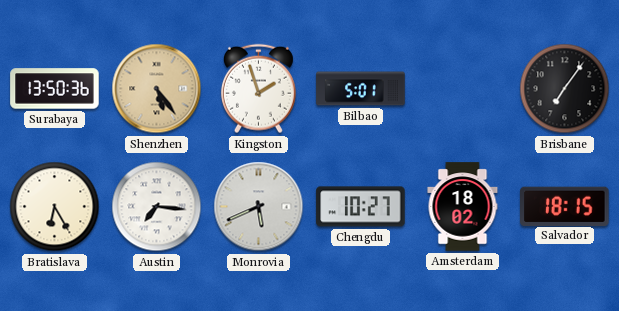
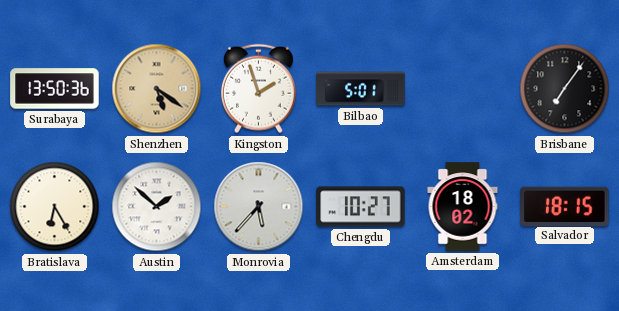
Shenzhen: 5:24 -> 5:21
Austin: 7:16 -> 1:52
Monrovia: 5:41 -> 5:37
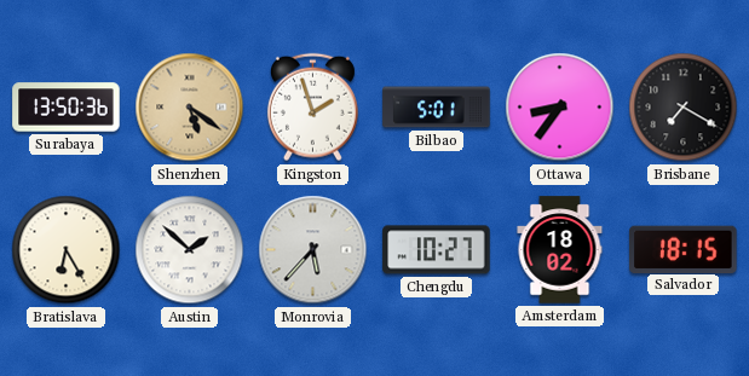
Ottawa: none -> 8:36
Brisbane: 7:06 -> 7:20
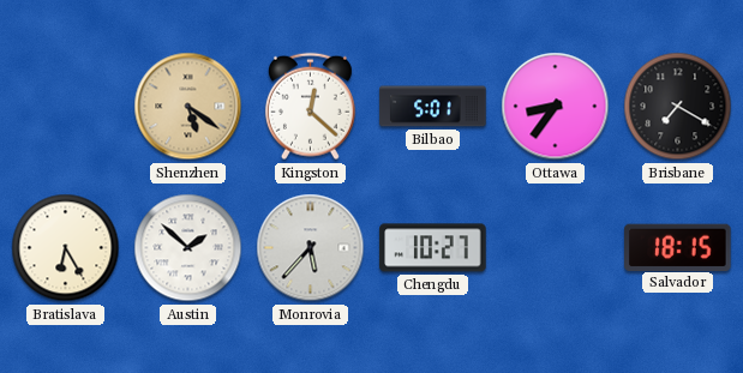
Surabaya: 13:50 -> none
Kingston: 1:57 -> 12:22
Amsterdam: 18:02 -> none
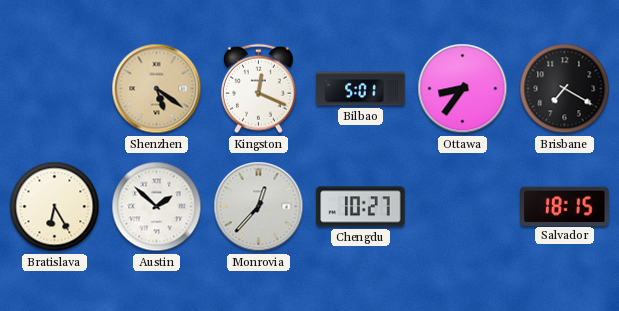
Kingston: 12:22 -> 12:19
Monrovia: 5:37 -> 12:37
